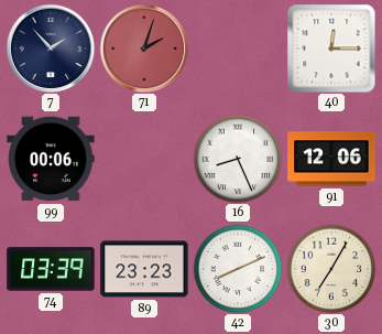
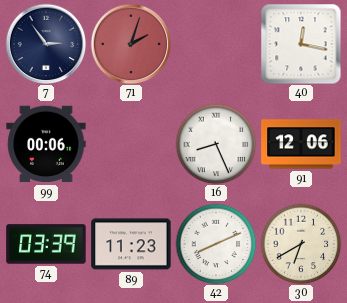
7: 1:53 -> 2:54
40: 12:15 -> 12:17
89: 23:23 -> 11:23
30: 7:05 -> 6:40
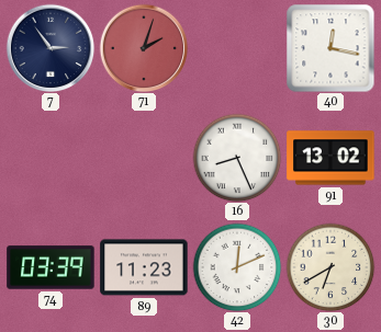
99: 00:06 -> none
91: 12:06 -> 13:02
42: 8:11 -> 12:11
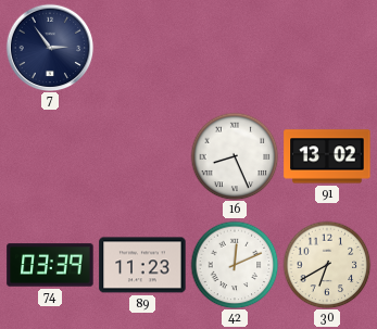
71: 2:03 -> none
40: 12:17 -> none
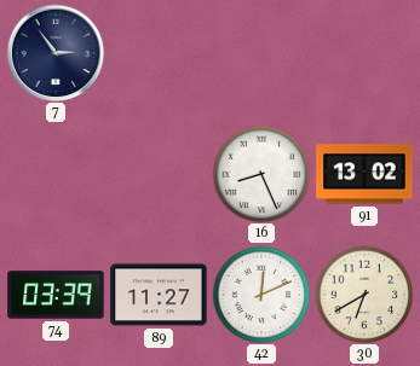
89: 11:23 -> 11:27
